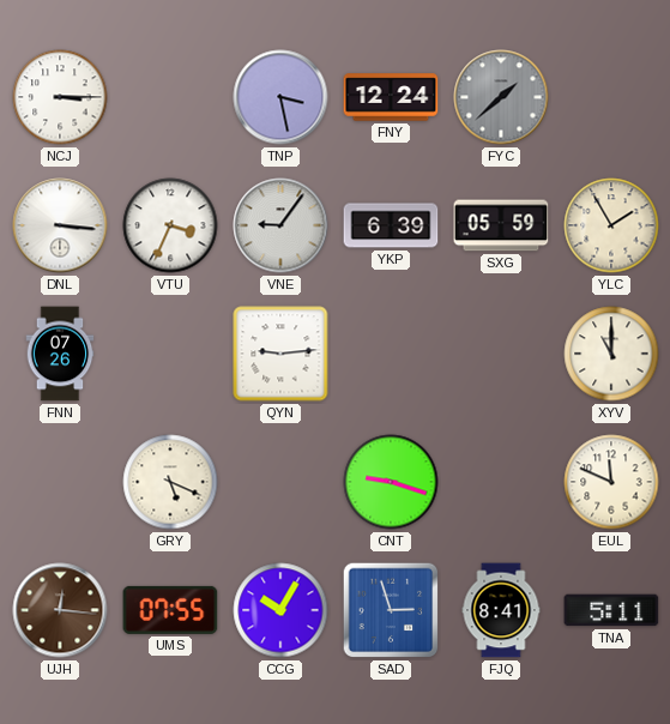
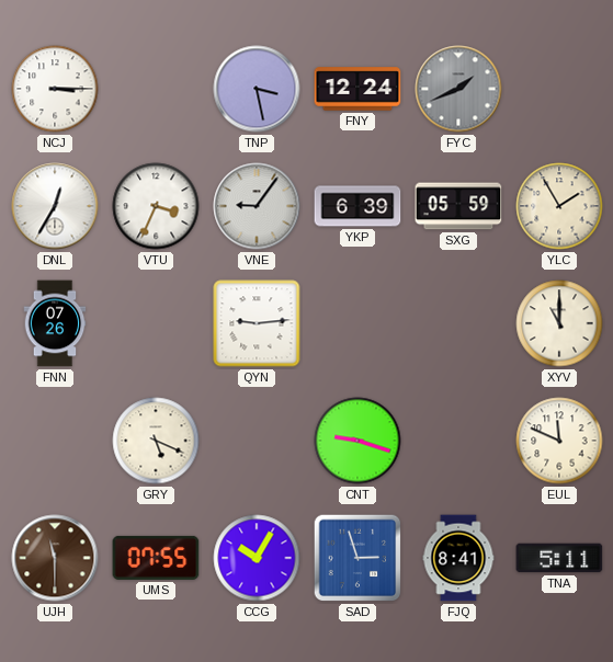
FYC: 1:38 -> 1:41
DNL: 3:16 -> 12:35
UJH: 12:16 -> 11:30
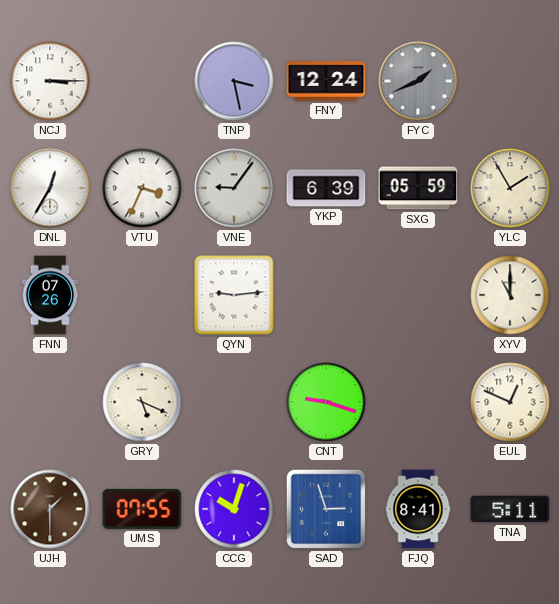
EUL: 11:49 -> 12:49
UJH: 11:30 -> 1:30
CCG: 10:05 -> 10:03
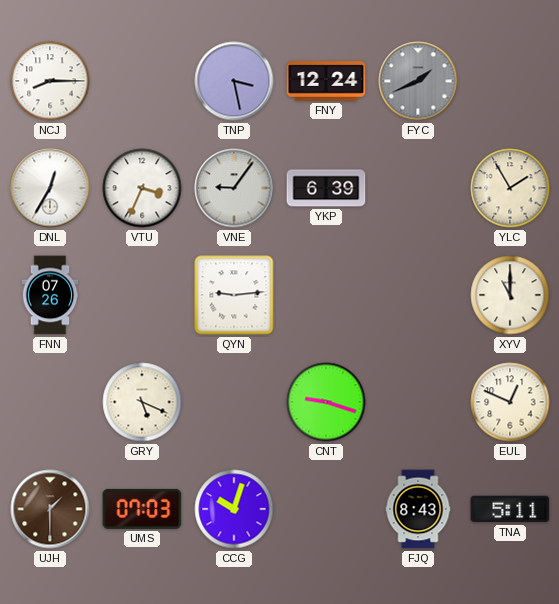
NCJ: 3:15 -> 8:15
SXG: 05:59 -> none
UMS: 07:55 -> 07:03
SAD: 2:57 -> none
FJQ: 8:41 -> 8:43
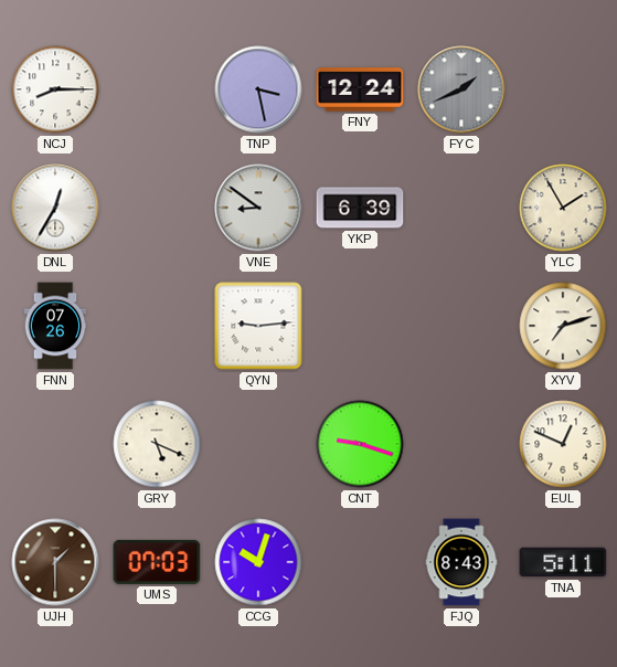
VTU: 3:34 -> none
VNE: 9:06 -> 8:51
XYV: 11:00 -> 7:12
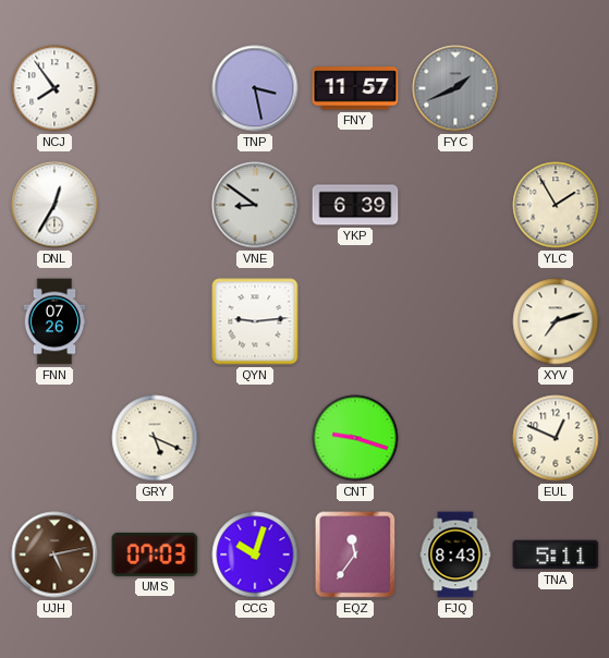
NCJ: 8:15 -> 7:54
FNY: 12:24 -> 11:57
UJH: 1:30 -> 5:13
EQZ: none -> 11:36
